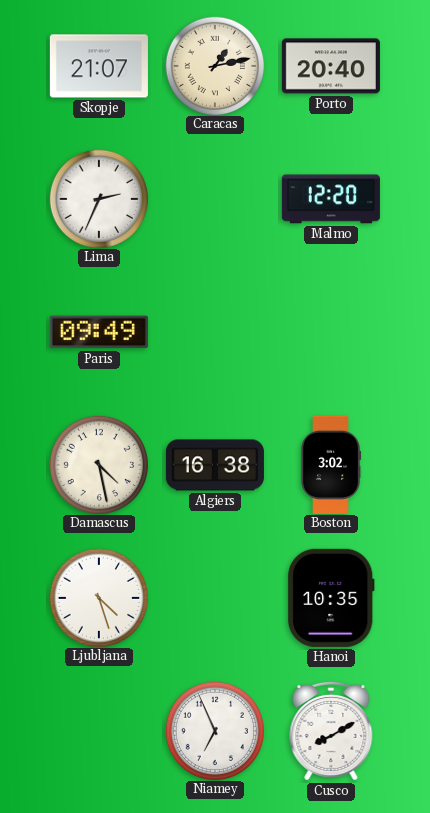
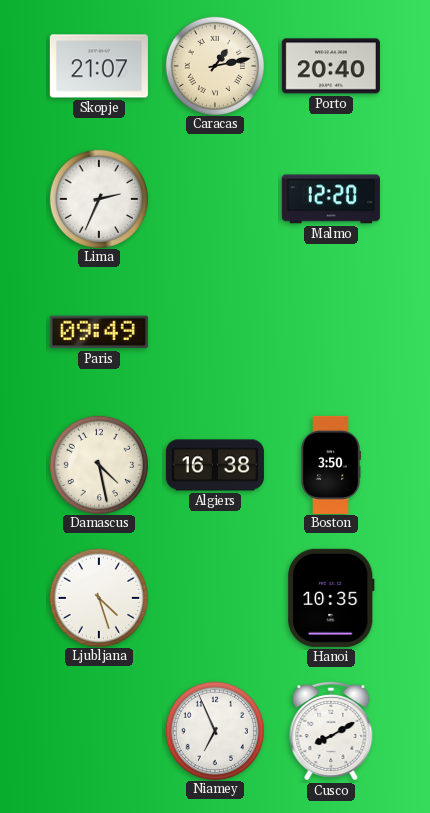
Boston: 3:02 -> 3:50
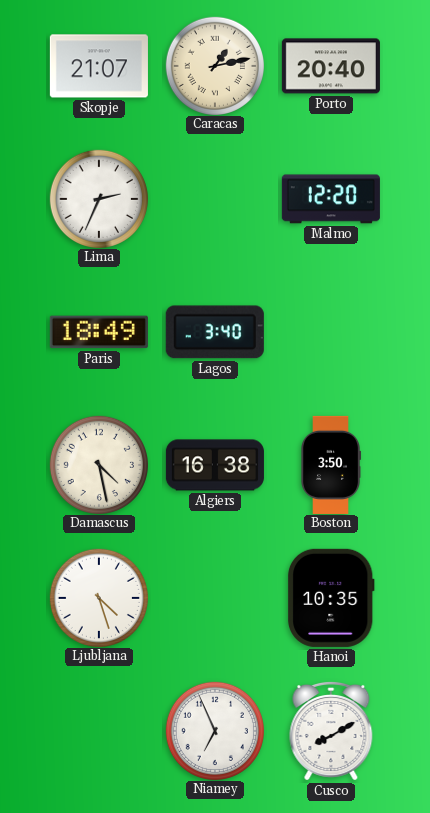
Paris: 09:49 -> 18:49
Lagos: none -> 3:40
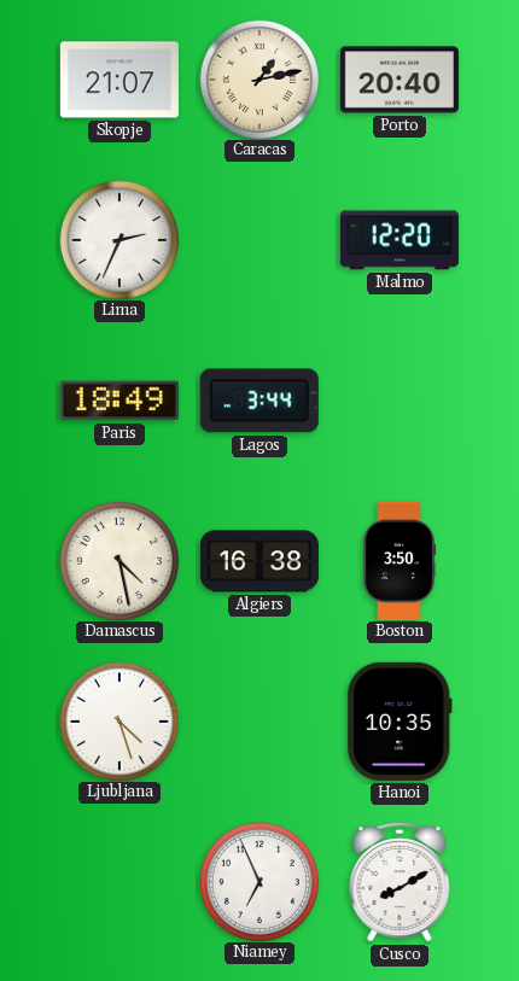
Lagos: 3:40 -> 3:44
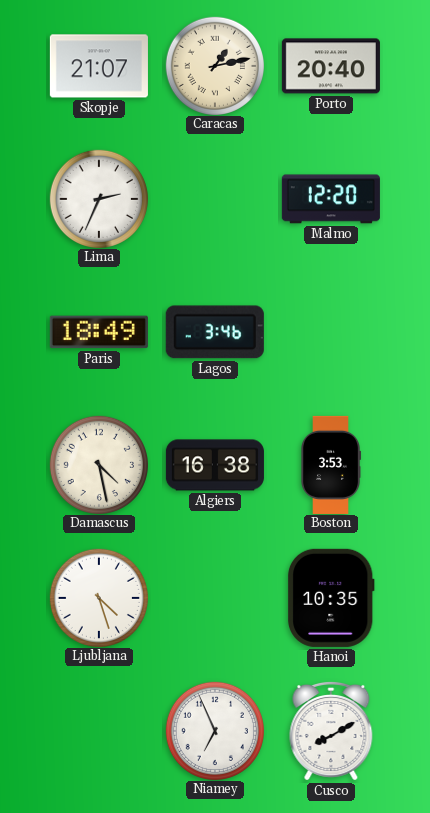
Lagos: 3:44 -> 3:46
Boston: 3:50 -> 3:53
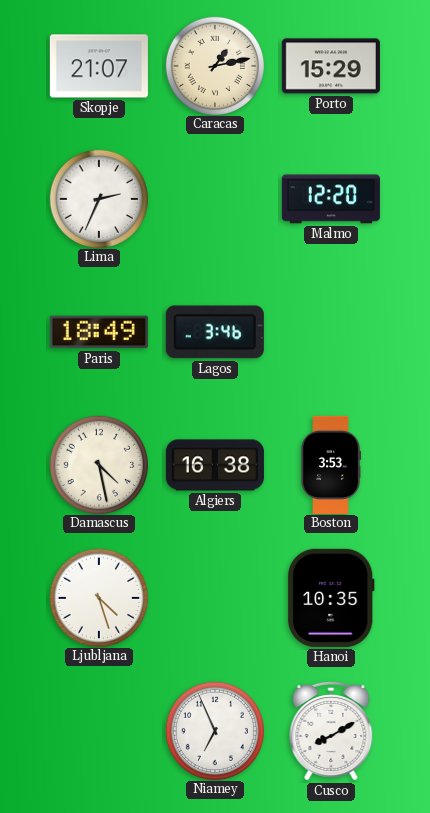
Porto: 20:40 -> 15:29
